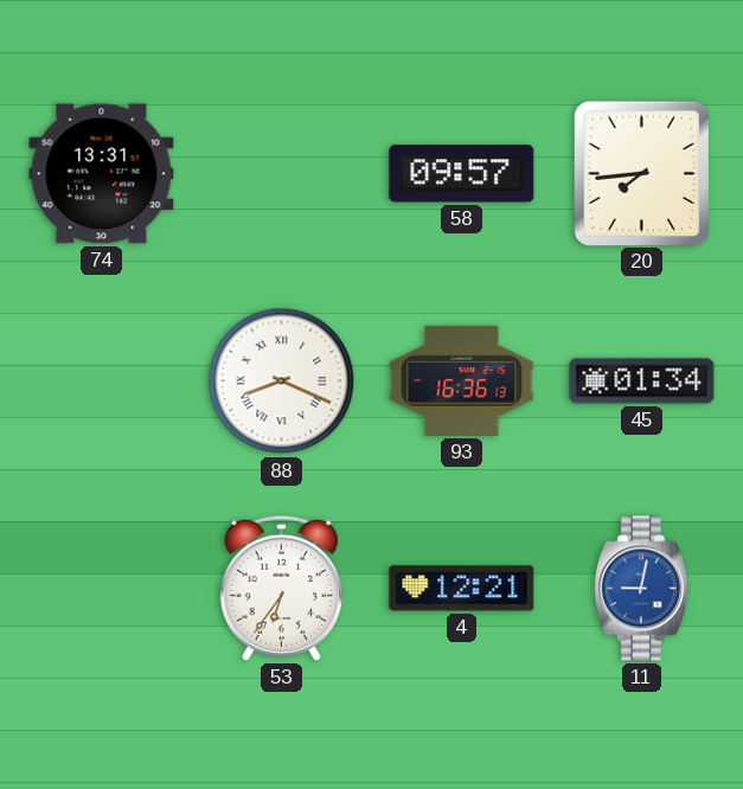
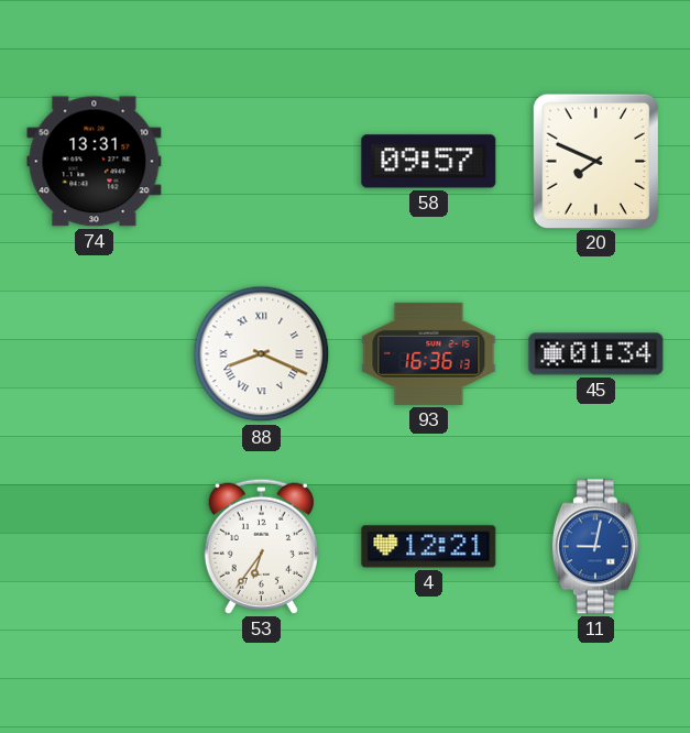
20: 7:44 -> 7:49
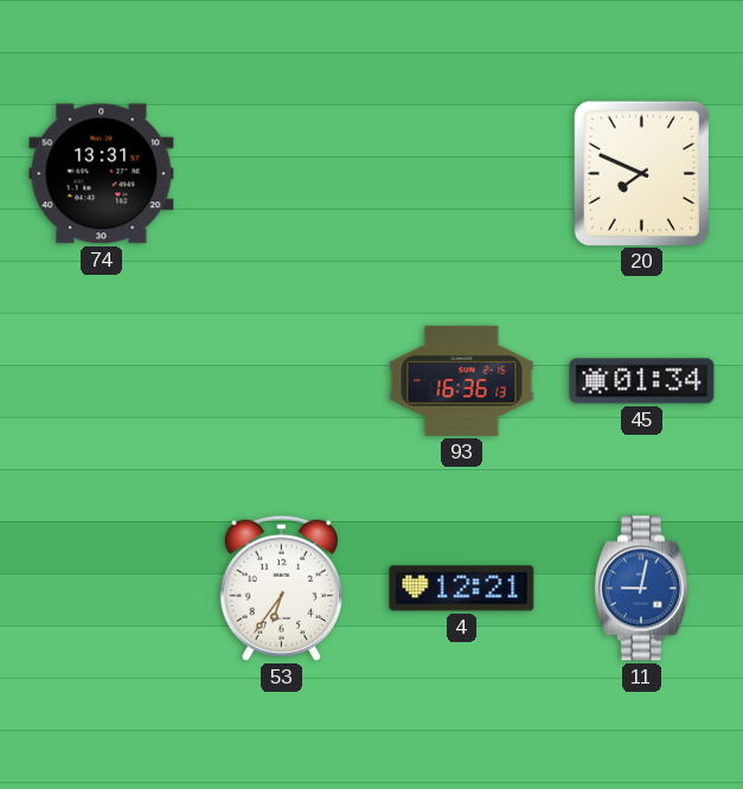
58: 09:57 -> none
88: 8:19 -> none
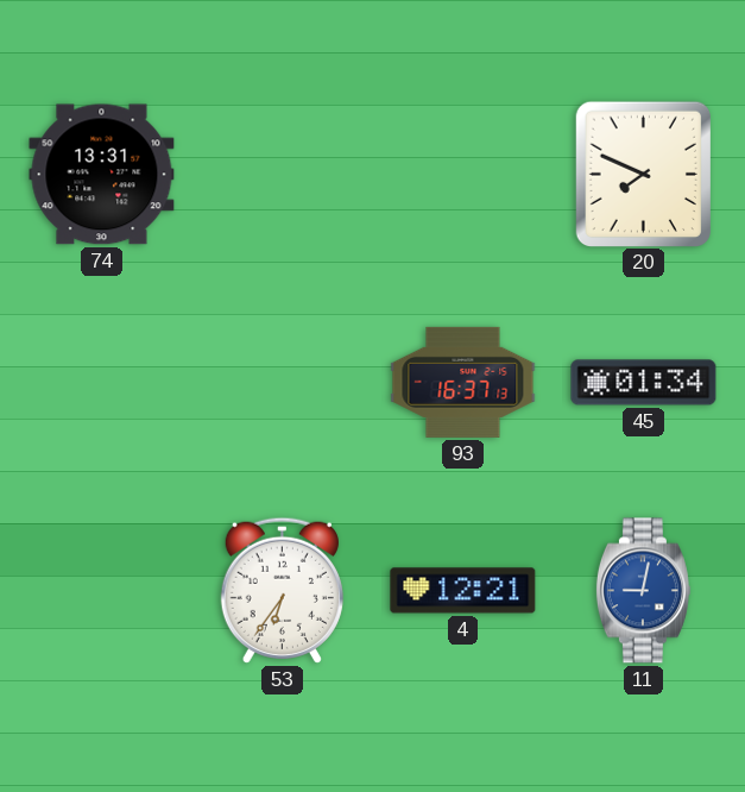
93: 16:36 -> 16:37
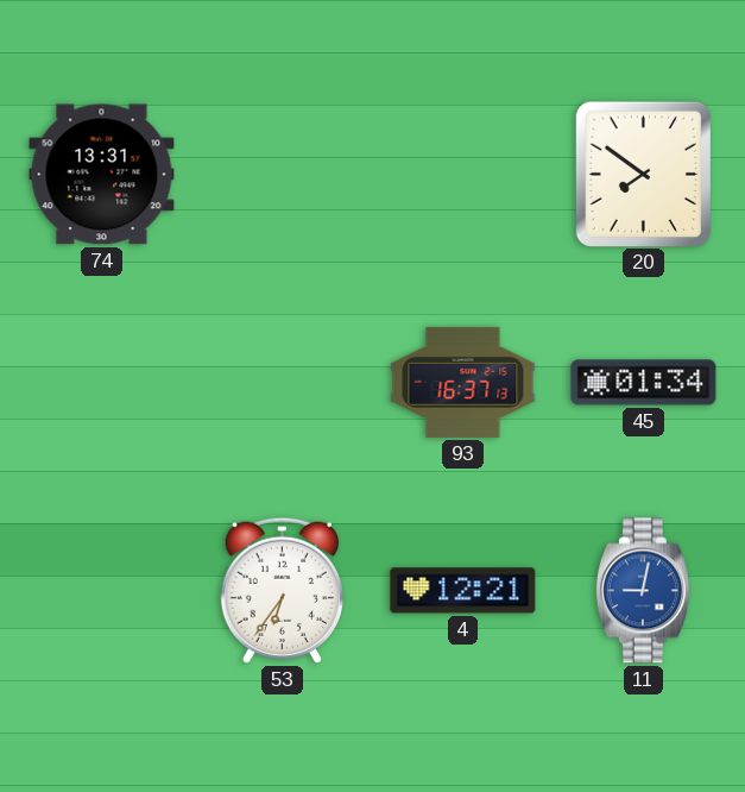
20: 7:49 -> 7:51
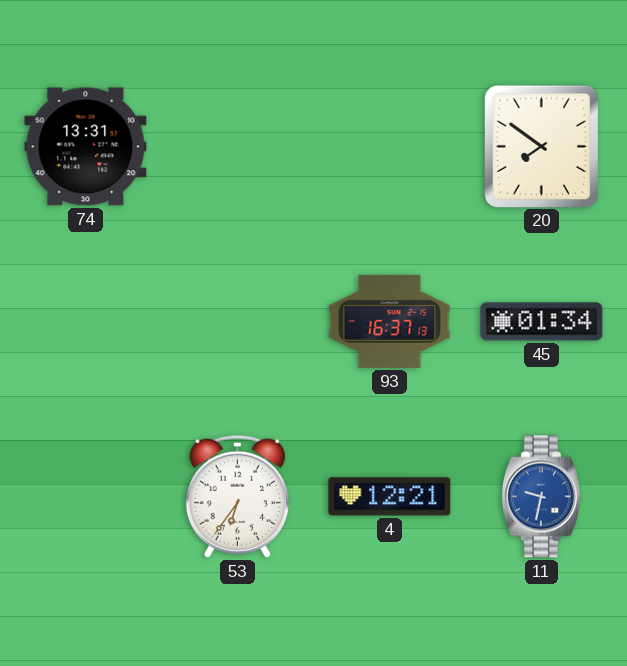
11: 9:02 -> 9:32
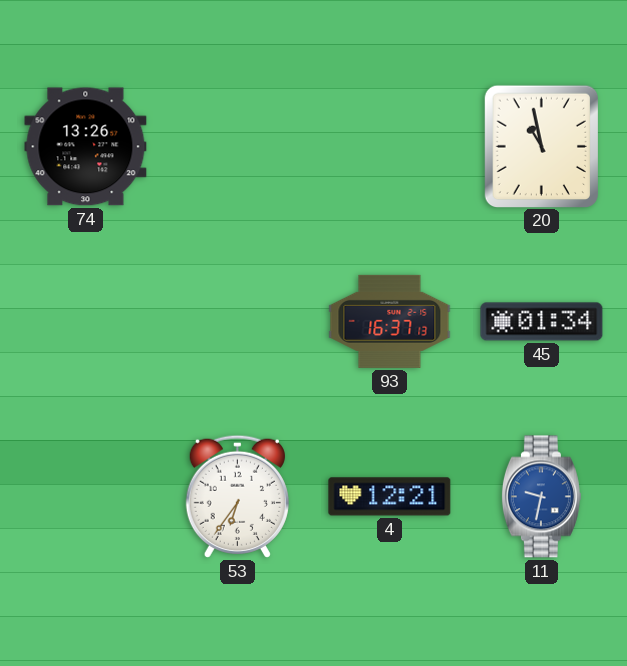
74: 13:31 -> 13:26
20: 7:51 -> 10:58
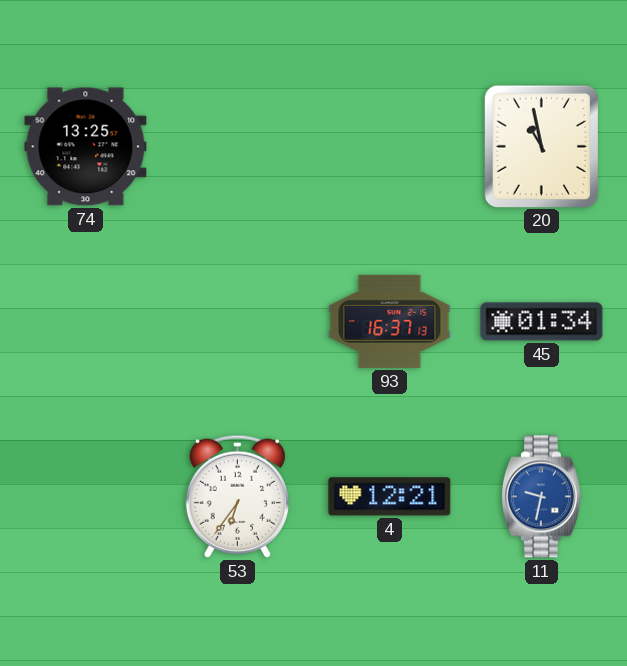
74: 13:26 -> 13:25
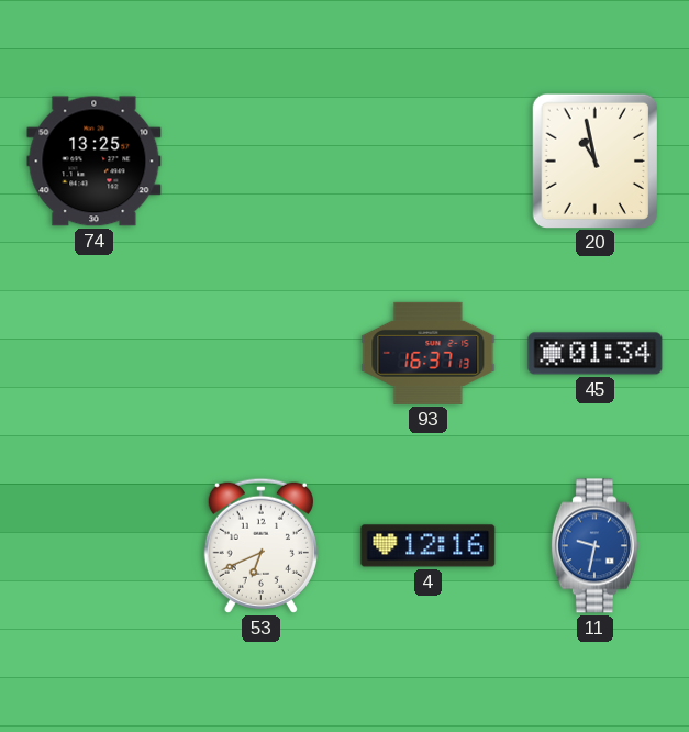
53: 6:36 -> 6:41
4: 12:21 -> 12:16
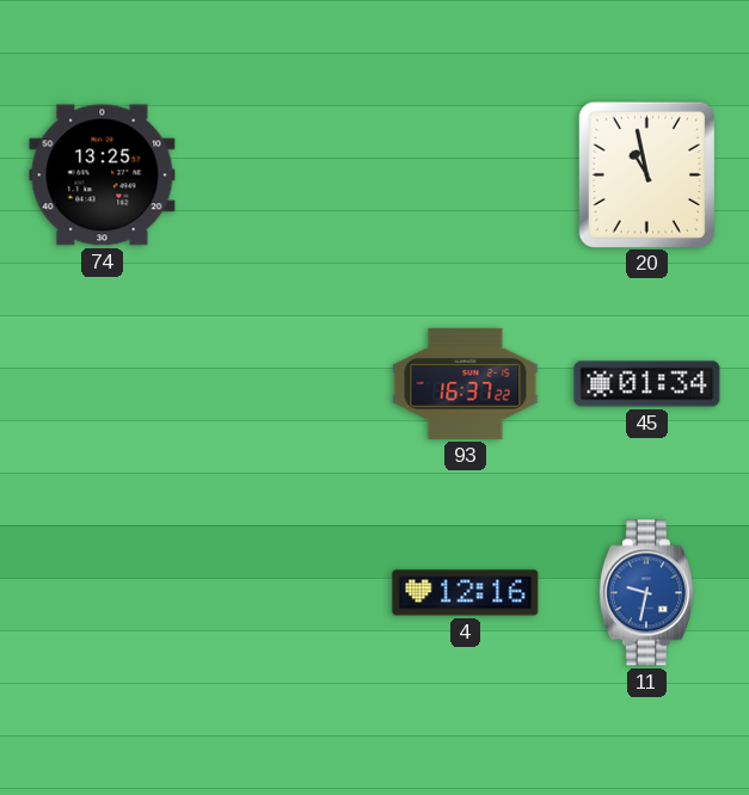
93: 16:37:13 -> 16:37:22
53: 6:41 -> none
